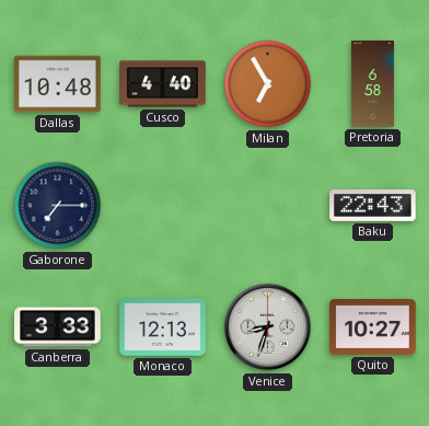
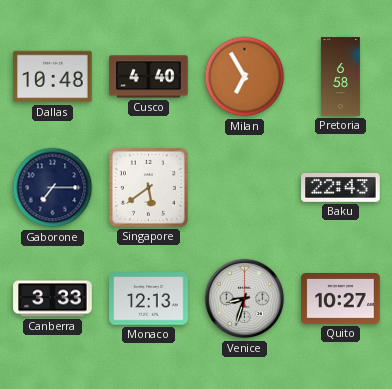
Singapore: none -> 5:39
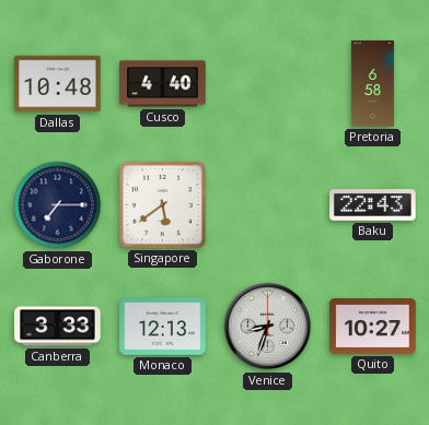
Milan: 6:55 -> none
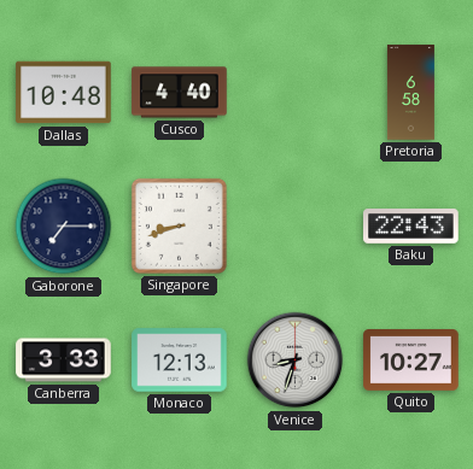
Singapore: 5:39 -> 8:42
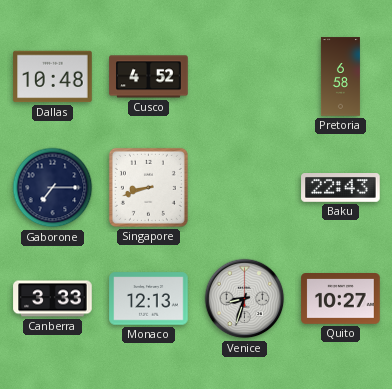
Cusco: 4:40 -> 4:52
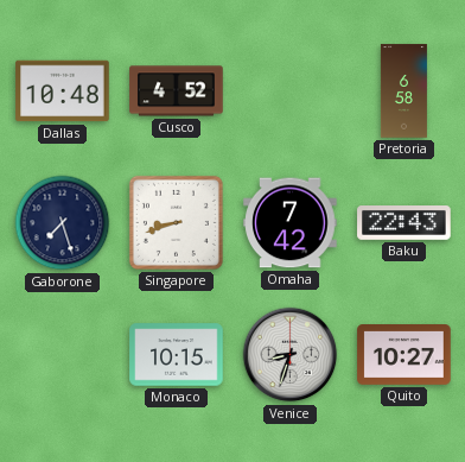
Gaborone: 7:15 -> 7:27
Omaha: none -> 7:42
Canberra: 3:33 -> none
Monaco: 12:13 -> 10:15
